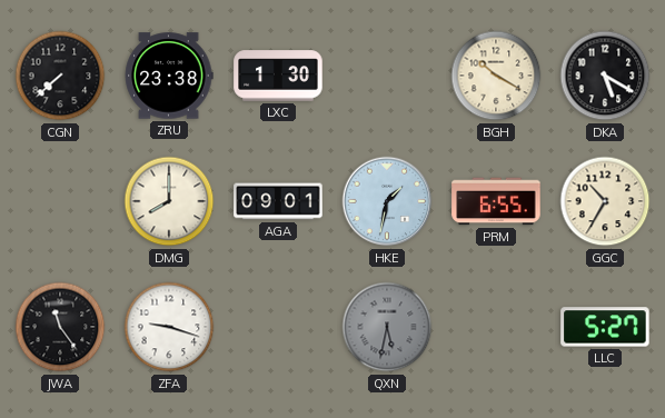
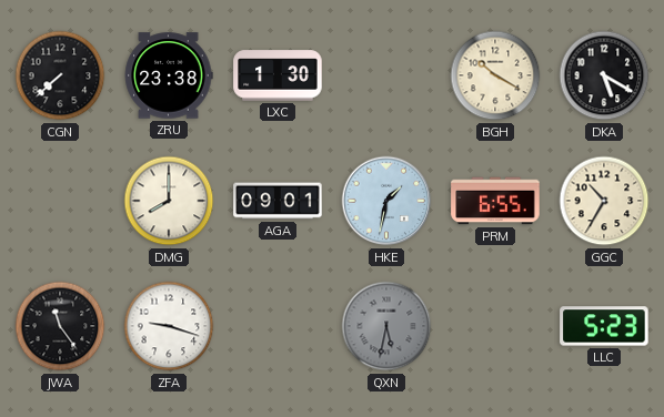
LLC: 5:27 -> 5:23
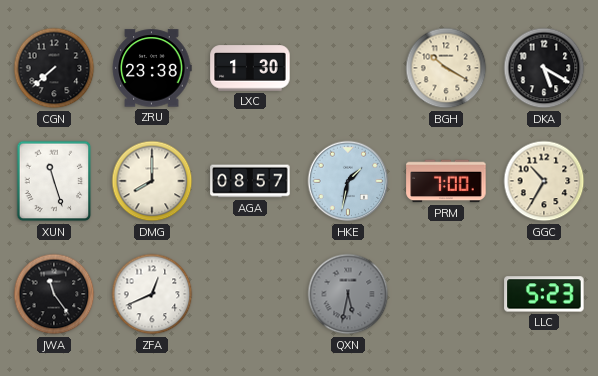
XUN: none -> 11:27
AGA: 09:01 -> 08:57
PRM: 6:55 -> 7:00
ZFA: 9:18 -> 12:41
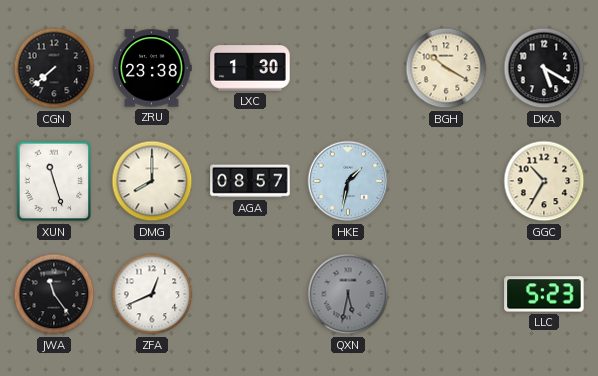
PRM: 7:00 -> none
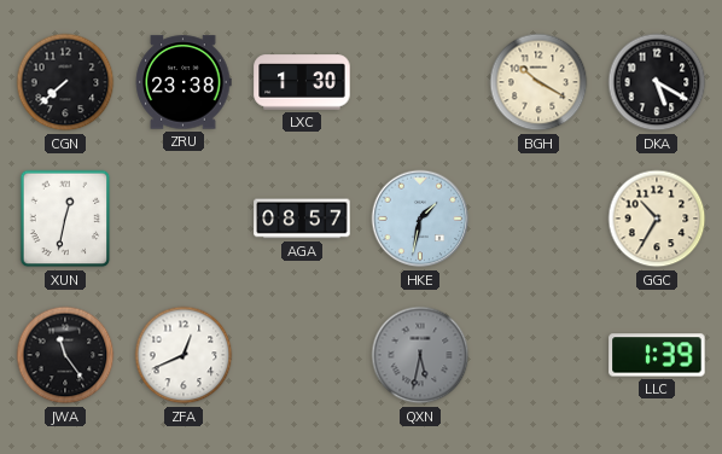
XUN: 11:27 -> 12:32
DMG: 8:00 -> none
LLC: 5:23 -> 1:39
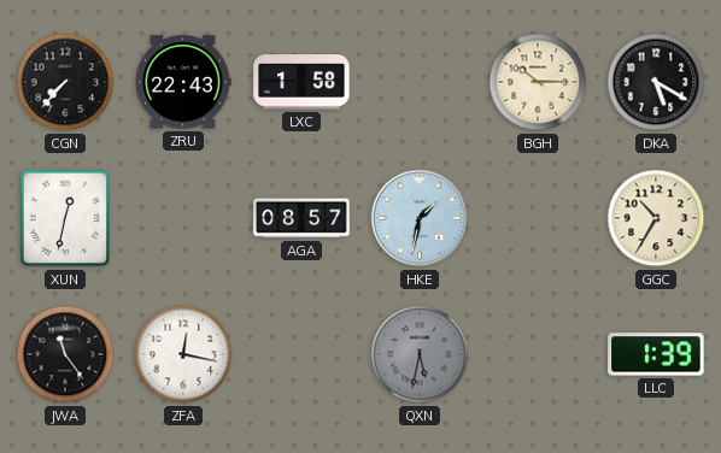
CGN: 7:38 -> 7:37
ZRU: 23:38 -> 22:43
LXC: 1:30 -> 1:58
BGH: 10:20 -> 10:15
ZFA: 12:41 -> 12:17
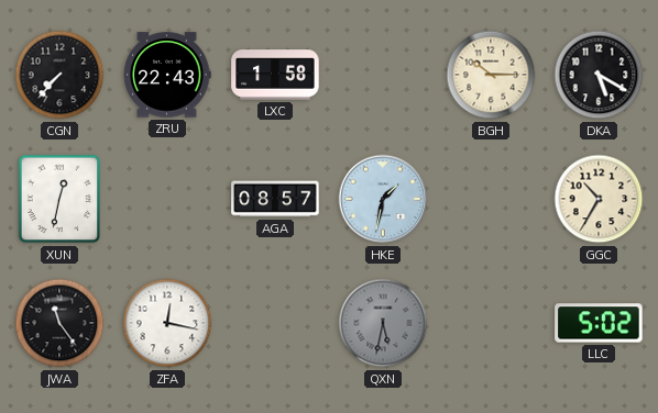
LLC: 1:39 -> 5:02
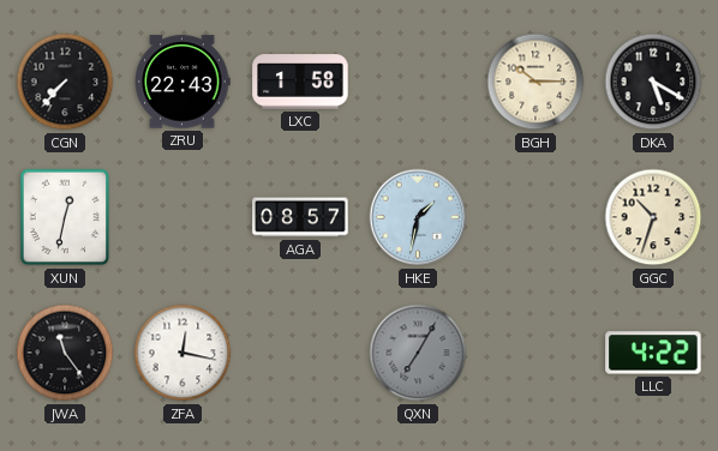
GGC: 10:35 -> 10:33
QXN: 5:32 -> 7:05
LLC: 5:02 -> 4:22
